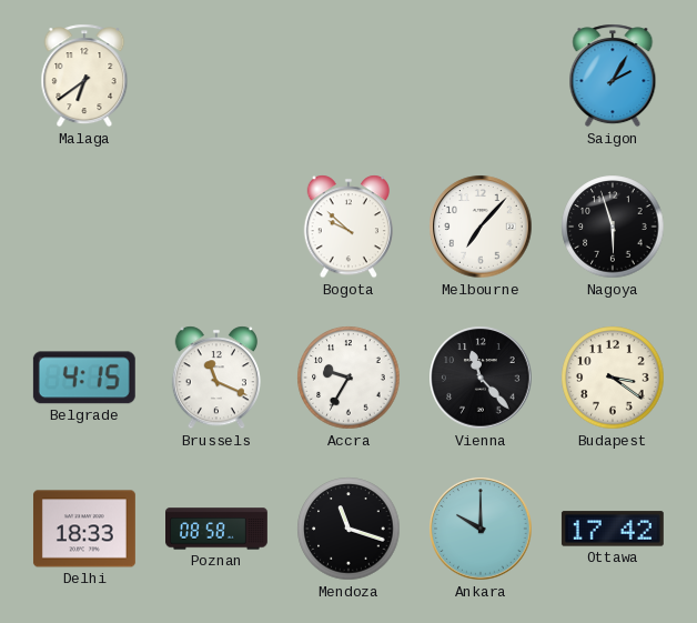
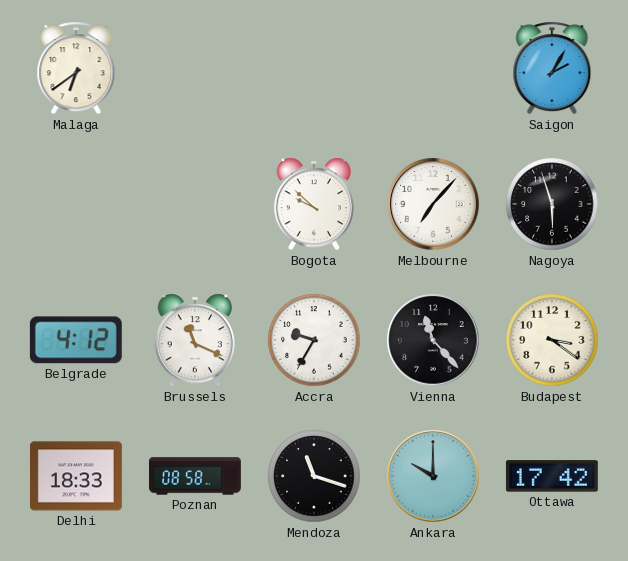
Belgrade: 4:15 -> 4:12
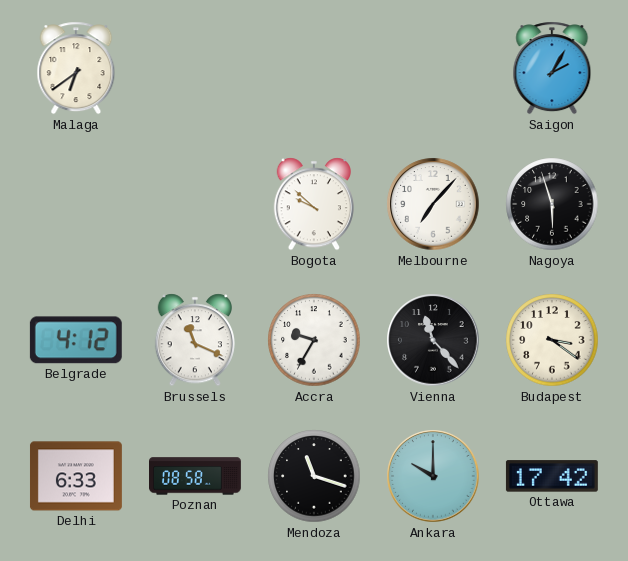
Delhi: 18:33 -> 6:33
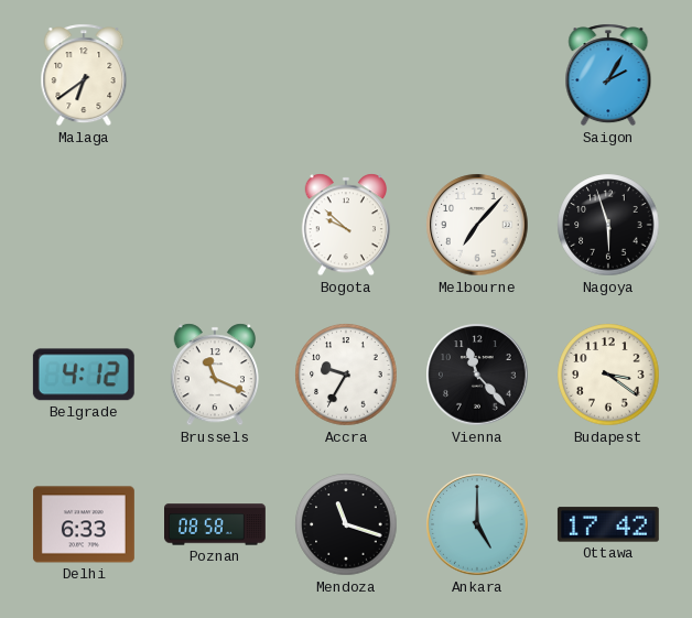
Ankara: 10:00 -> 5:00
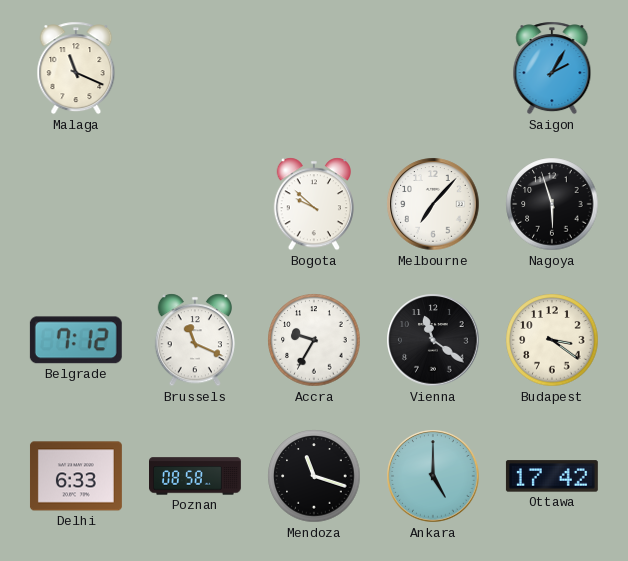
Malaga: 6:39 -> 11:19
Belgrade: 4:12 -> 7:12
Vienna: 11:23 -> 11:21
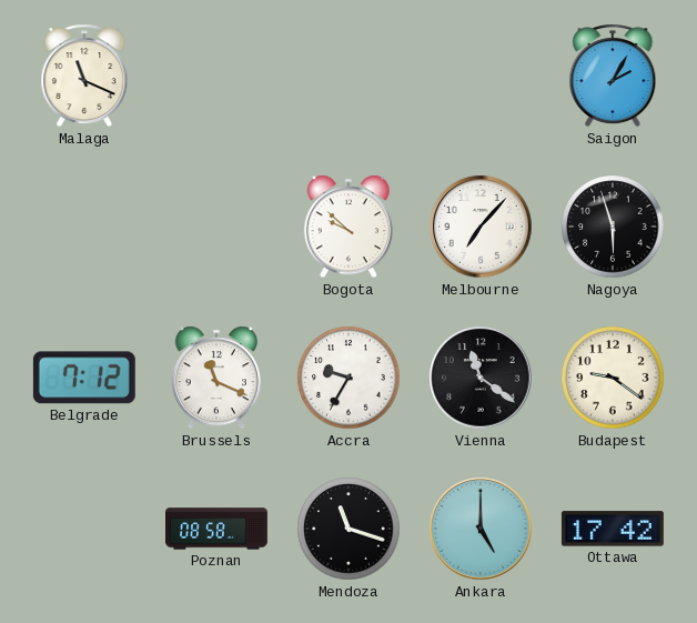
Budapest: 3:21 -> 9:21
Delhi: 6:33 -> none
